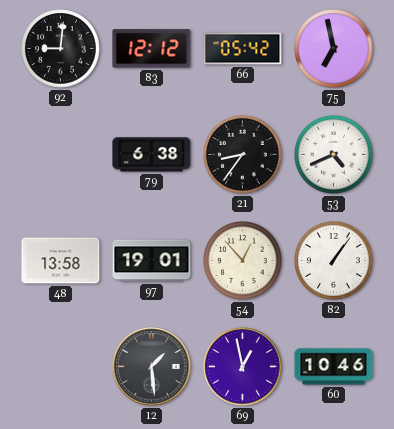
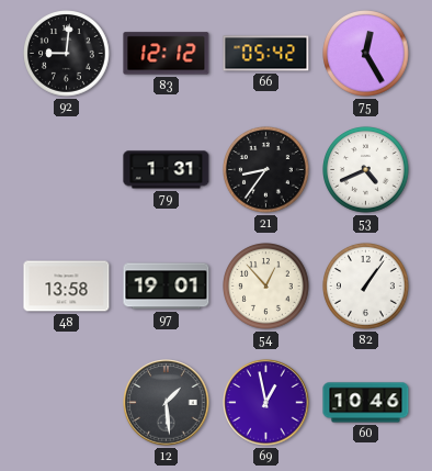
75: 6:58 -> 12:25
79: 6:38 -> 1:31
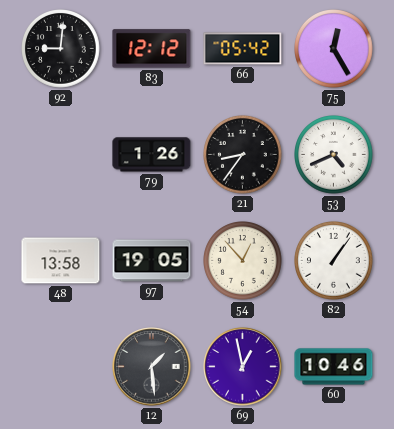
79: 1:31 -> 1:26
97: 19:01 -> 19:05
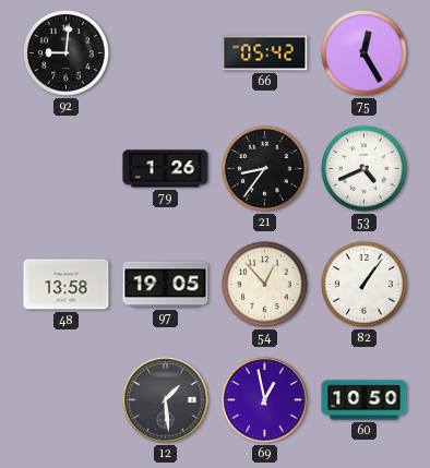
83: 12:12 -> none
60: 10:46 -> 10:50
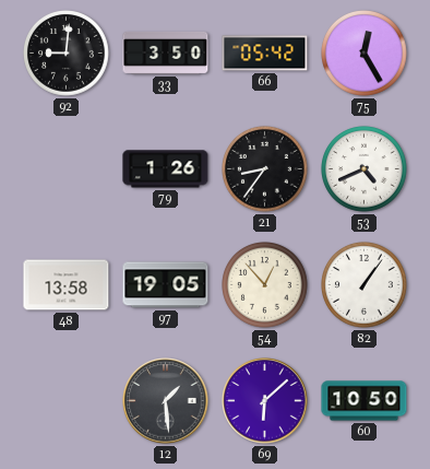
33: none -> 3:50
69: 12:58 -> 6:08
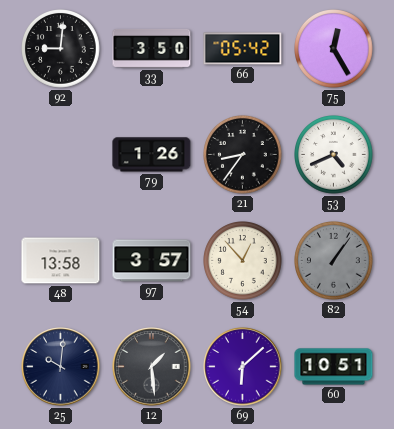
97: 19:05 -> 3:57
82 dial: white -> grey
25: none -> 10:01
60: 10:50 -> 10:51
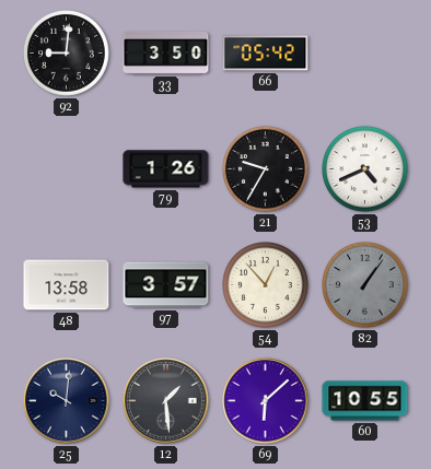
75: 12:25 -> none
21: 8:36 -> 9:35
60: 10:51 -> 10:55
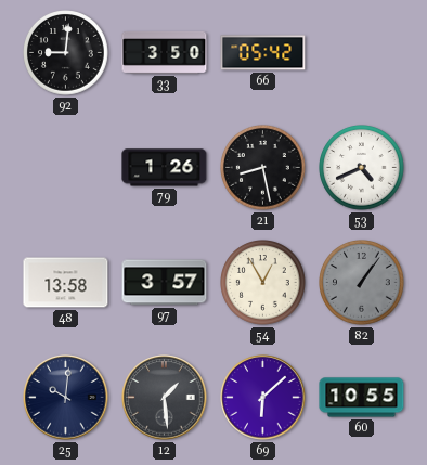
21: 9:35 -> 8:28
54: 12:53 -> 12:55
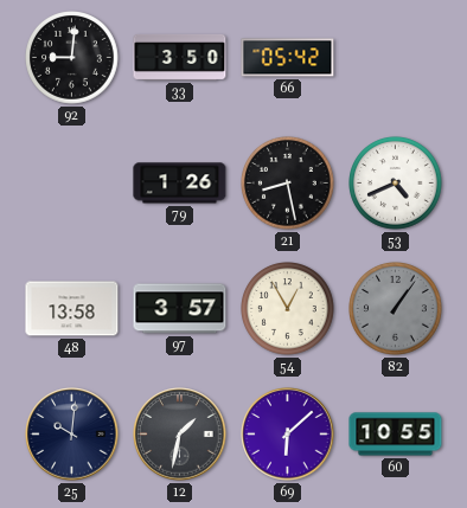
12: 1:29 -> 1:32
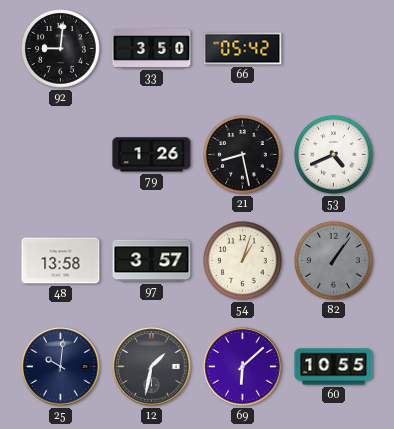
54: 12:55 -> 1:03
